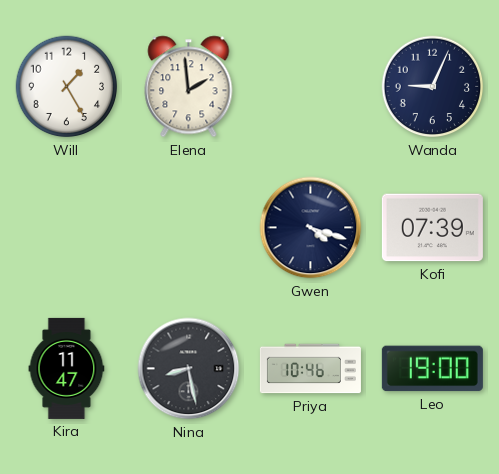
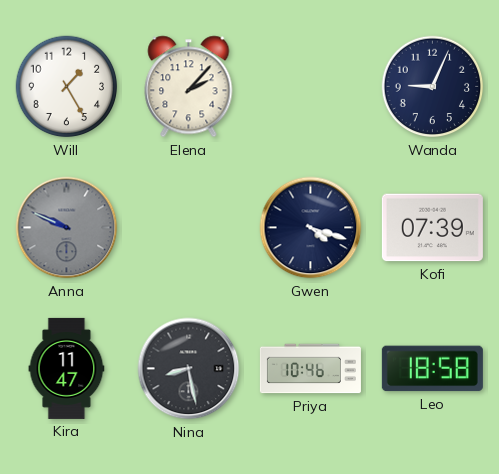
Elena: 1:59 -> 2:07
Anna: none -> 9:49
Leo: 19:00 -> 18:58
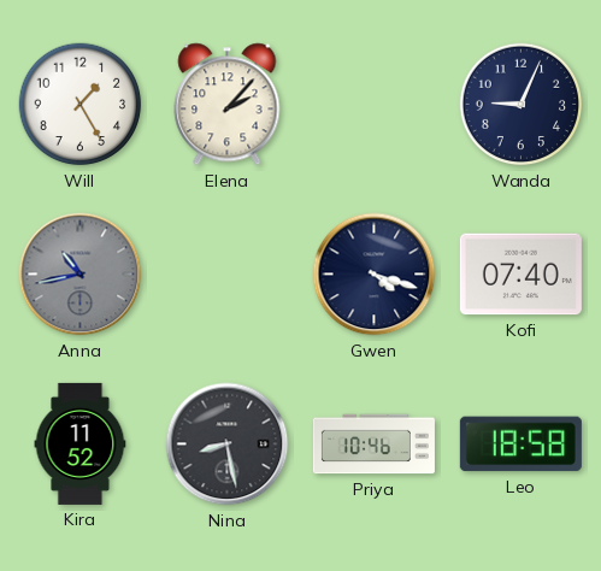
Anna: 9:49 -> 10:43
Kofi: 07:39 -> 07:40
Kira: 11:47 -> 11:52
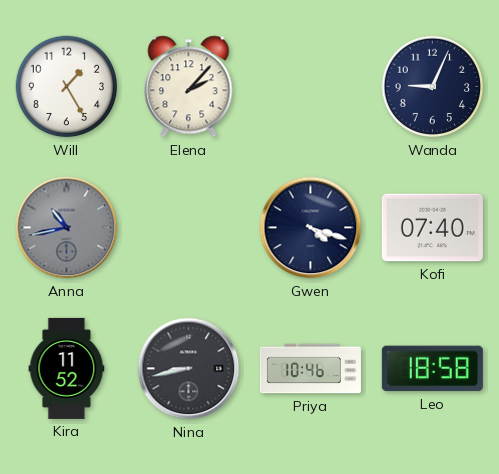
Nina: 8:28 -> 8:43
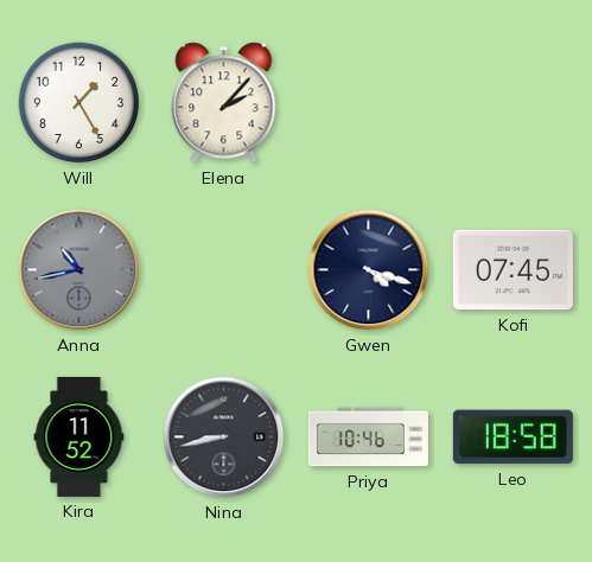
Wanda: 9:04 -> none
Kofi: 07:40 -> 07:45
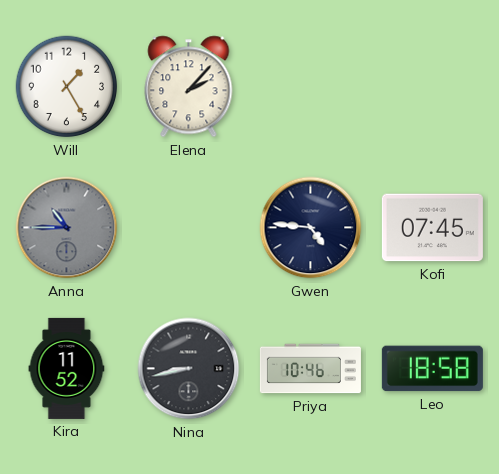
Anna: 10:43 -> 10:45
Gwen: 4:18 -> 4:46
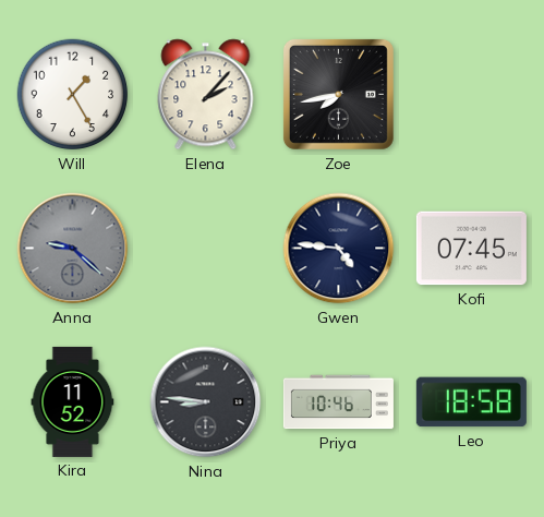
Zoe: none -> 7:43
Anna: 10:45 -> 9:22
Nina: 8:43 -> 8:46
